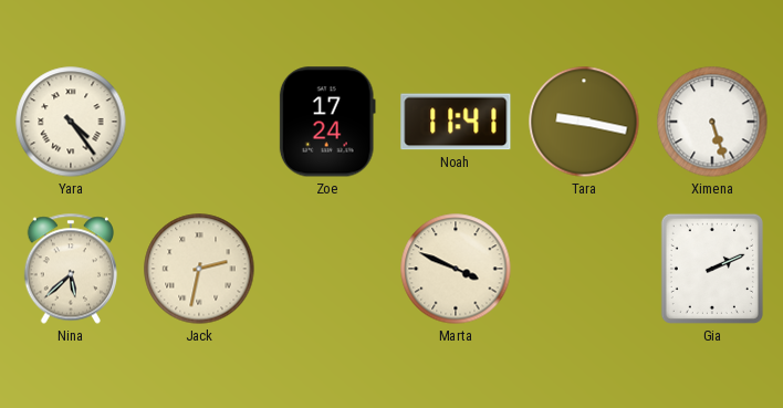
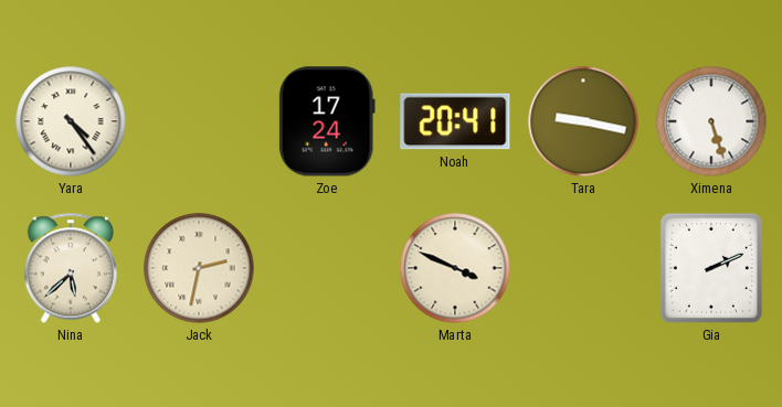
Noah: 11:41 -> 20:41
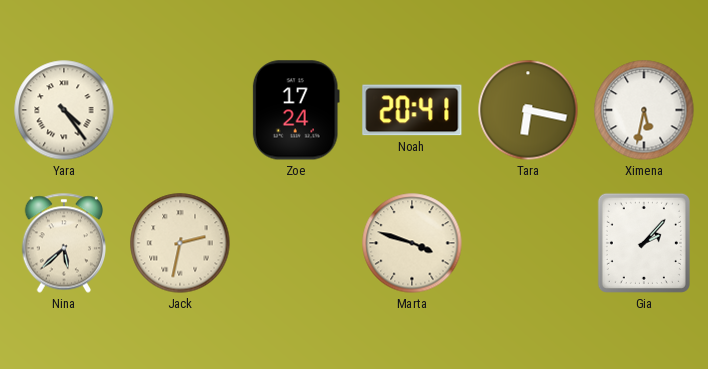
Tara: 9:17 -> 6:17
Ximena: 5:27 -> 5:32
Marta: 3:49 -> 3:48
Gia: 2:11 -> 2:07
